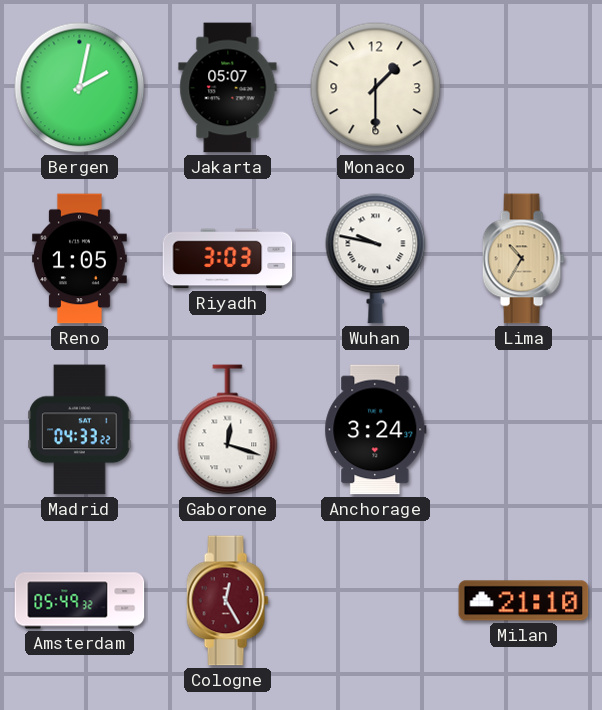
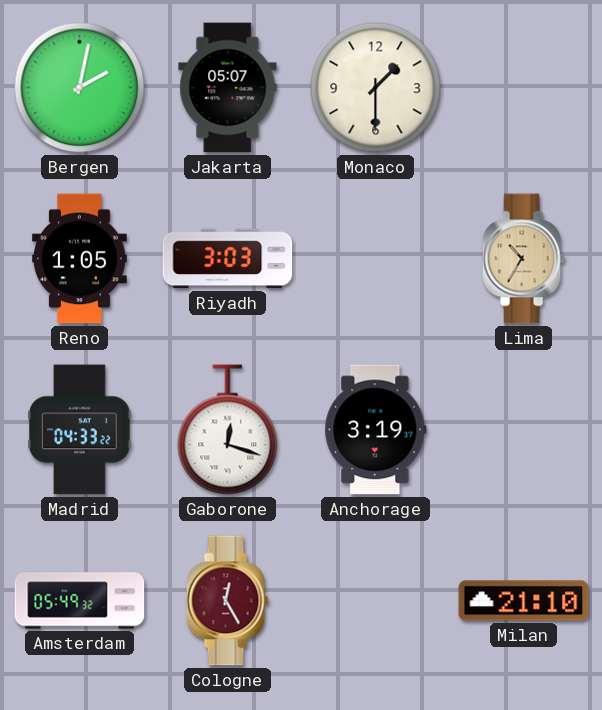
Wuhan: 9:47 -> none
Anchorage: 3:24 -> 3:19
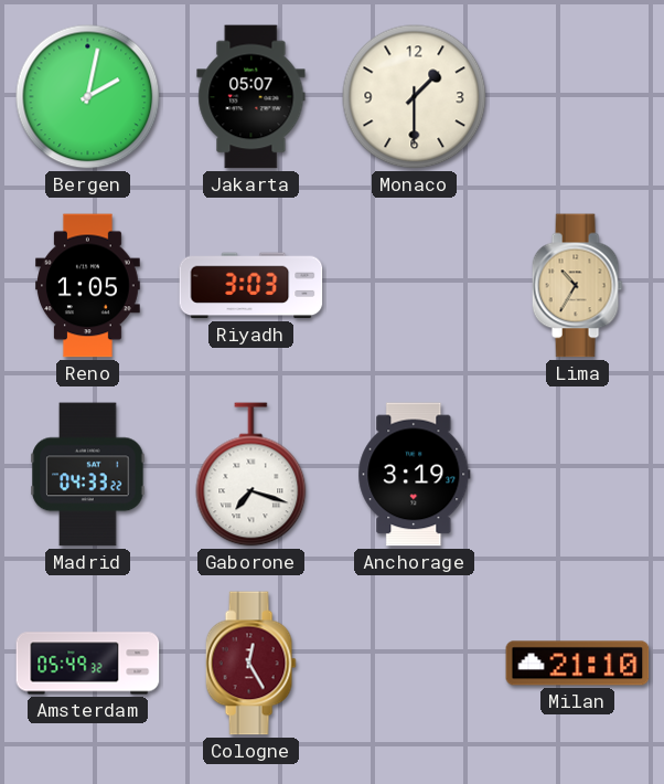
Gaborone: 12:18 -> 7:18
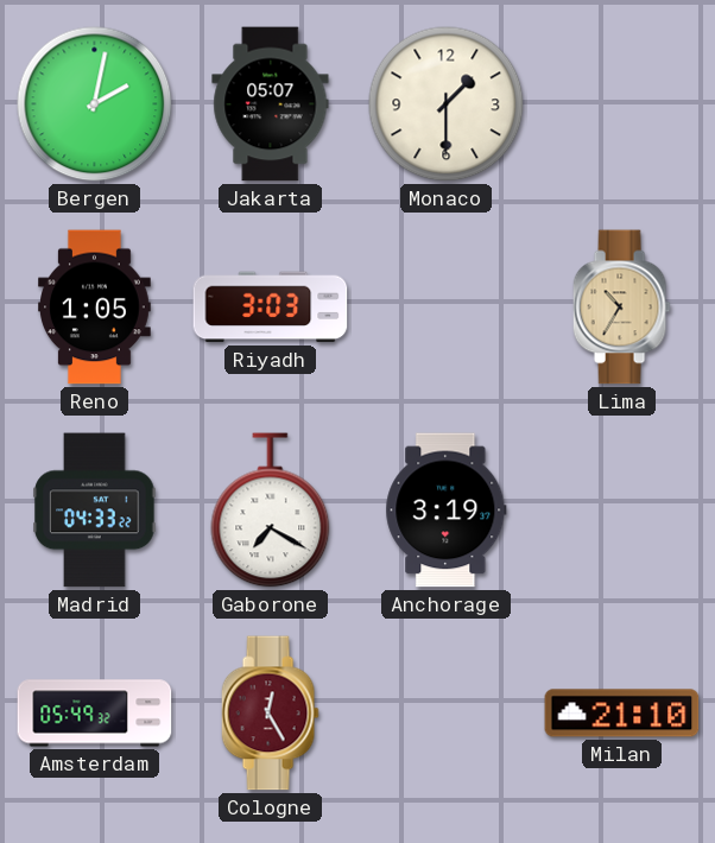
Gaborone: 7:18 -> 7:20
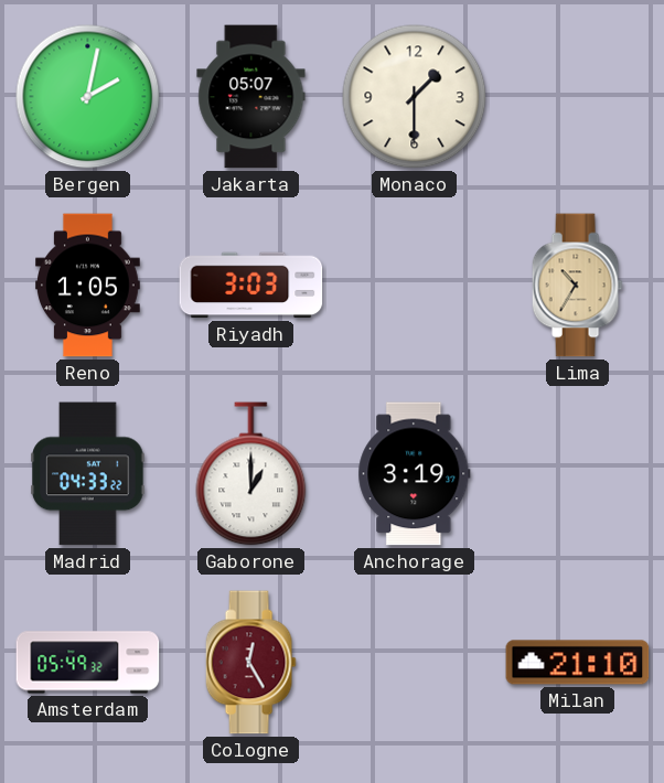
Gaborone: 7:20 -> 1:00
